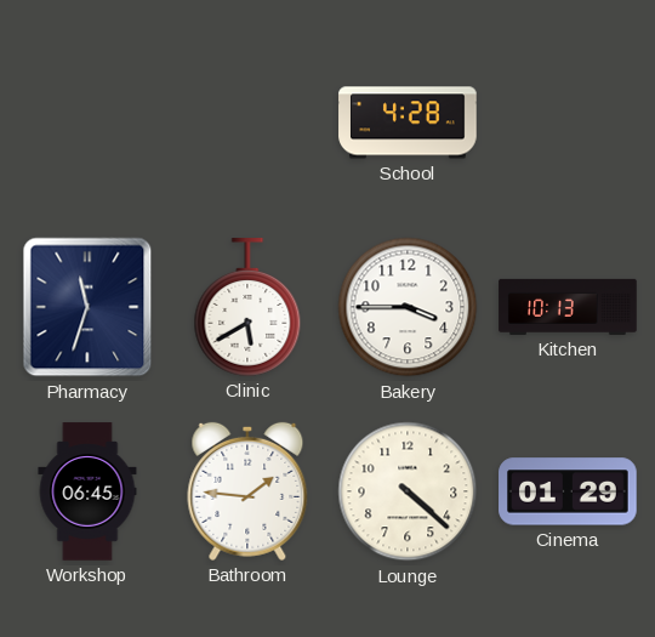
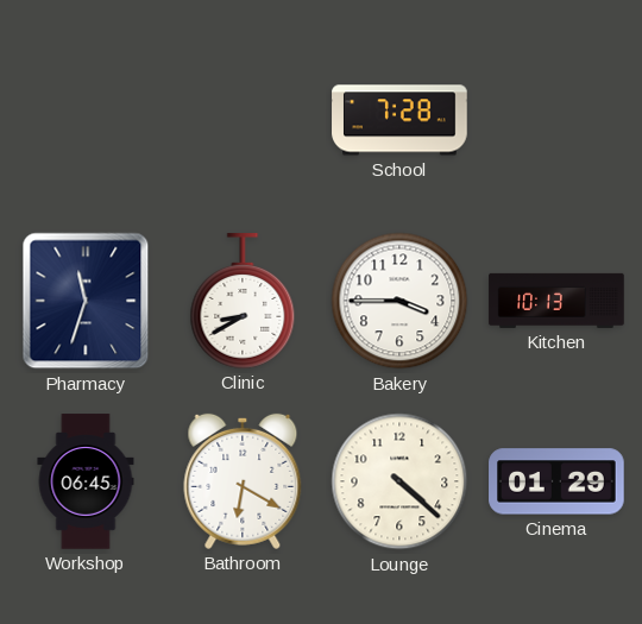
School: 4:28 -> 7:28
Clinic: 5:40 -> 8:40
Bathroom: 1:46 -> 6:20
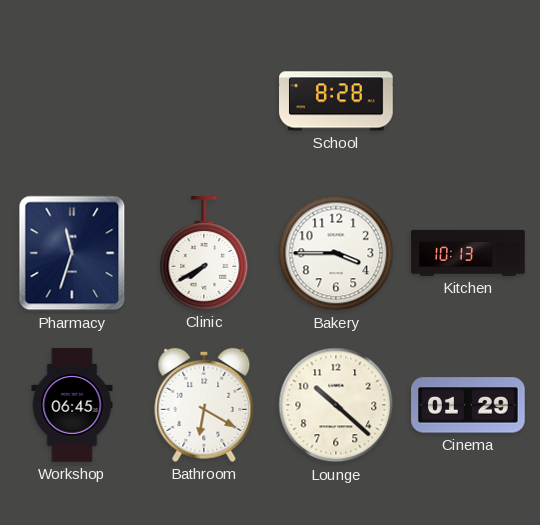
School: 7:28 -> 8:28
Clinic: 8:40 -> 7:40
Lounge: 4:22 -> 10:22
